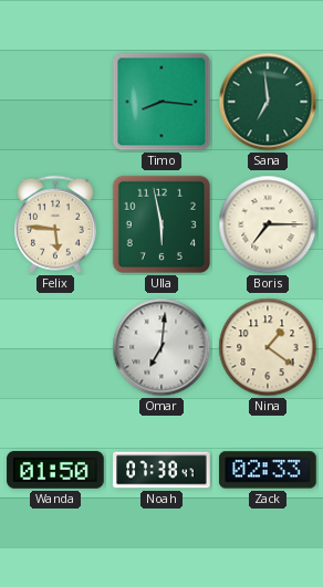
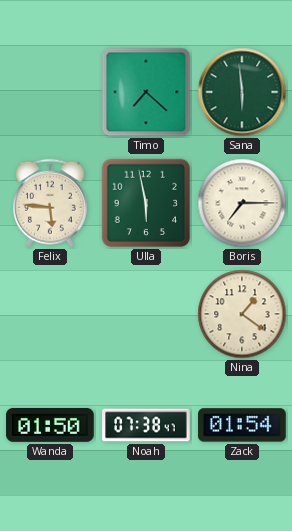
Timo: 8:16 -> 7:22
Sana: 6:59 -> 5:59
Omar: 7:01 -> none
Zack: 02:33 -> 01:54
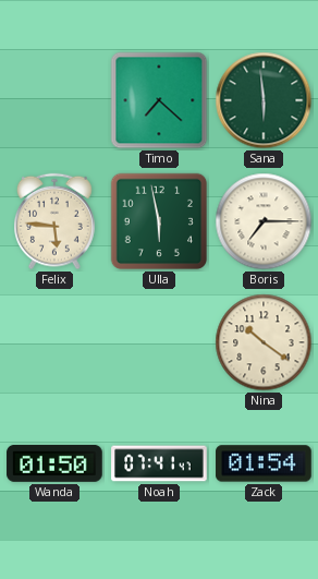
Nina: 1:21 -> 10:21
Noah: 07:38 -> 07:41
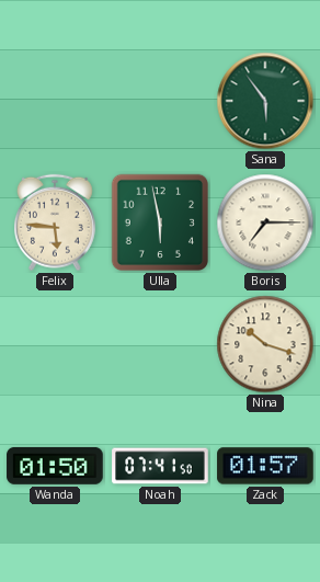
Timo: 7:22 -> none
Sana: 5:59 -> 5:54
Nina: 10:21 -> 10:18
Noah: 07:41:47 -> 07:41:50
Zack: 01:54 -> 01:57
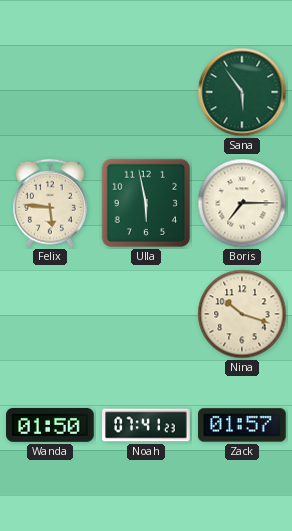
Noah: 07:41:50 -> 07:41:23
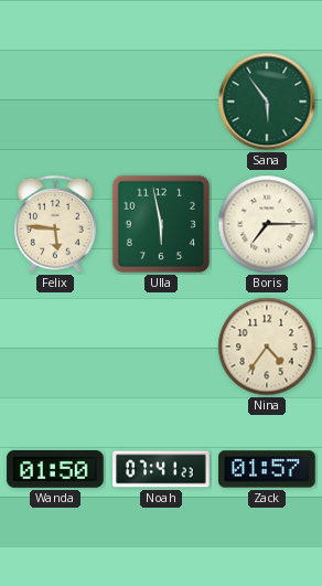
Nina: 10:18 -> 4:36
